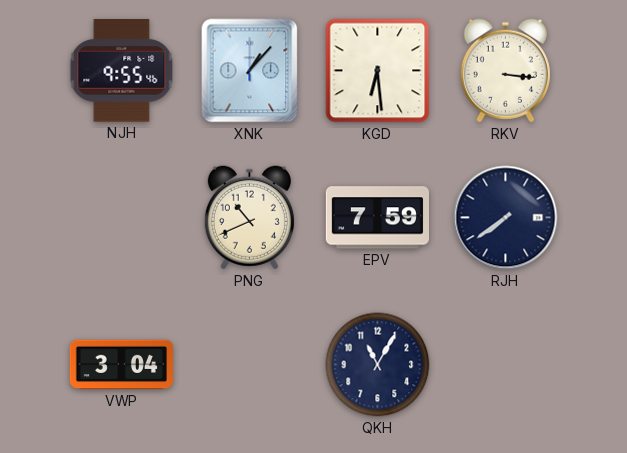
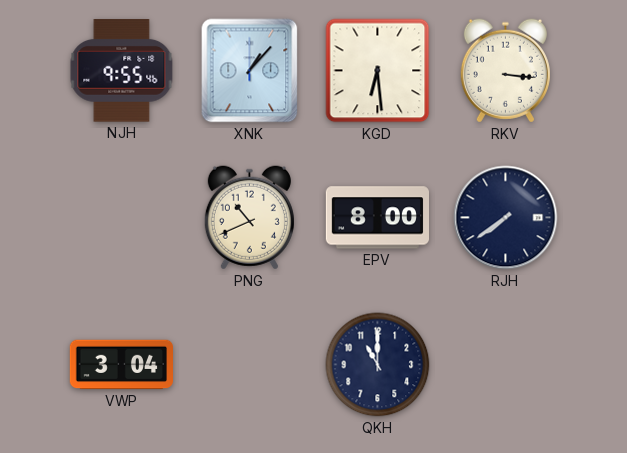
EPV: 7:59 -> 8:00
QKH: 11:05 -> 11:00
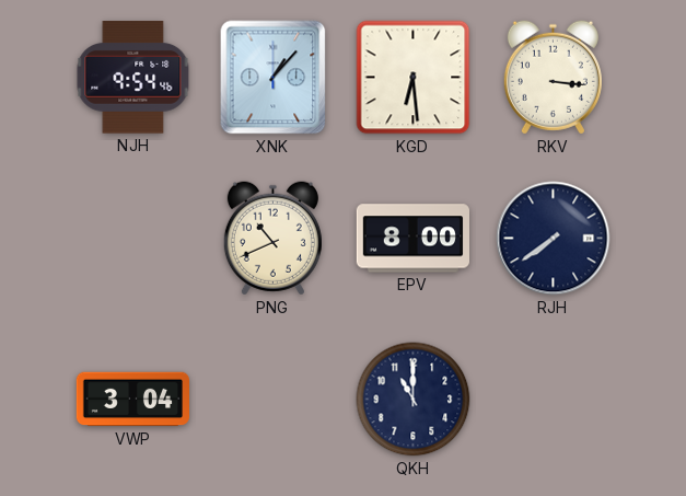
NJH: 9:55 -> 9:54
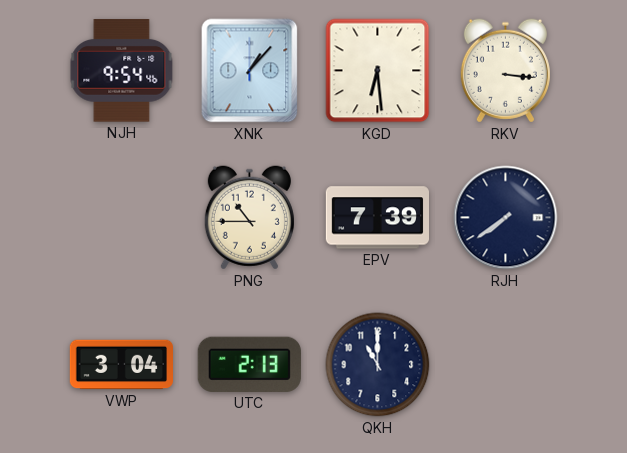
PNG: 10:41 -> 10:45
EPV: 8:00 -> 7:39
UTC: none -> 2:13
